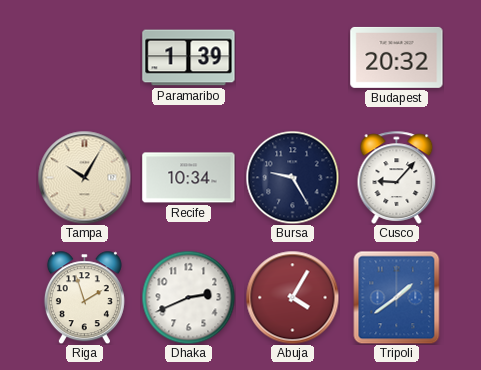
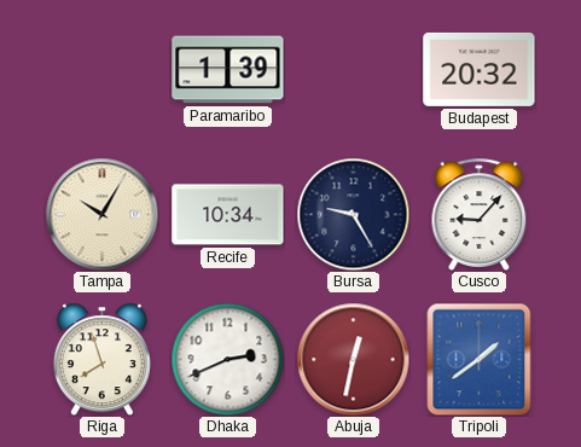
Riga: 1:57 -> 7:57
Abuja: 4:05 -> 12:32
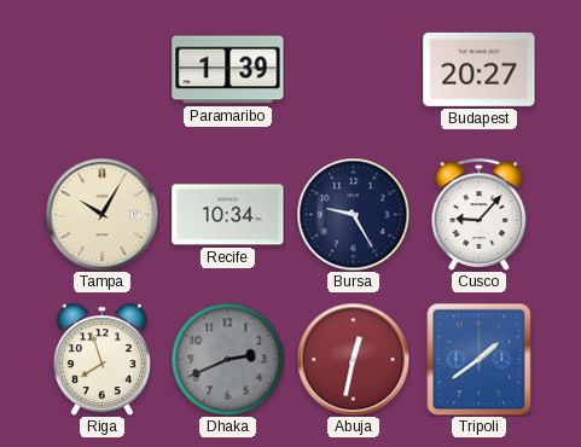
Budapest: 20:32 -> 20:27
Dhaka dial: white -> grey
